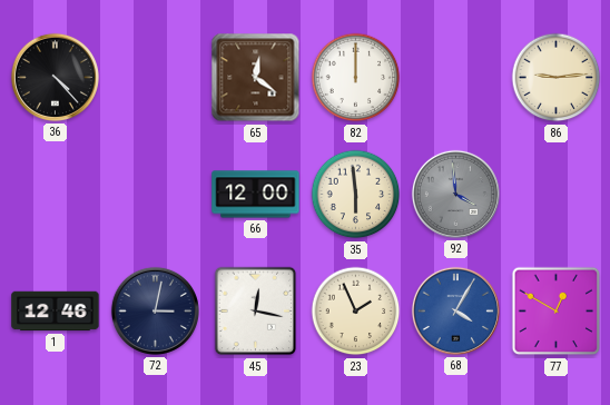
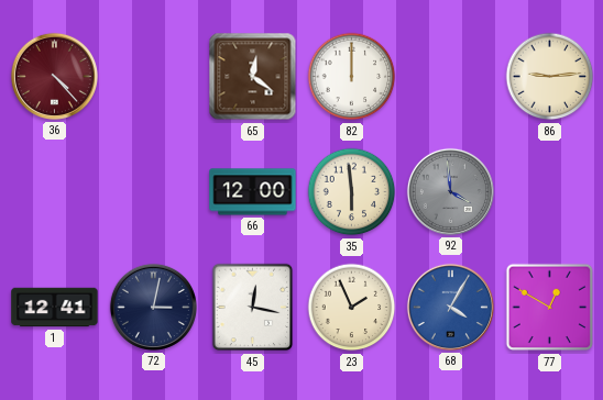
36 dial: black -> burgundy
1: 12:46 -> 12:41
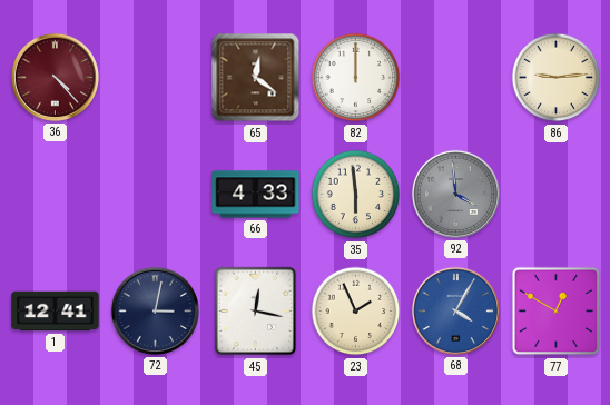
66: 12:00 -> 4:33
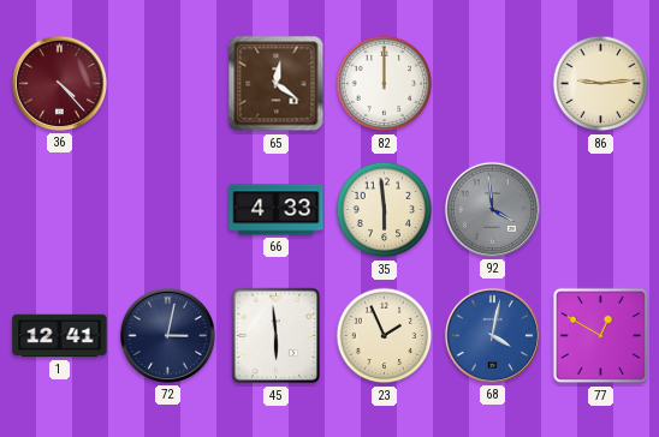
45: 12:17 -> 5:59
68: 4:05 -> 4:02
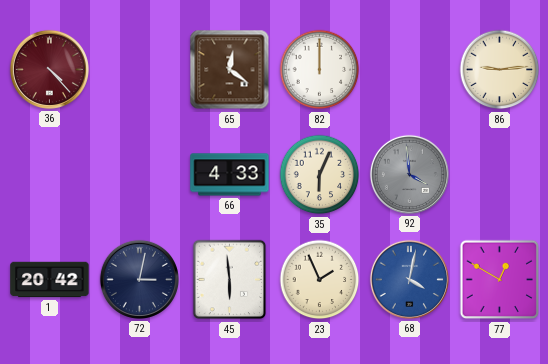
35: 5:59 -> 6:04
1: 12:41 -> 20:42
